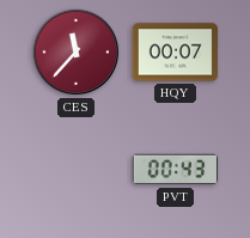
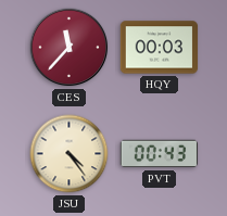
HQY: 00:07 -> 00:03
JSU: none -> 4:24
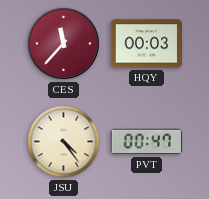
PVT: 00:43 -> 00:47
